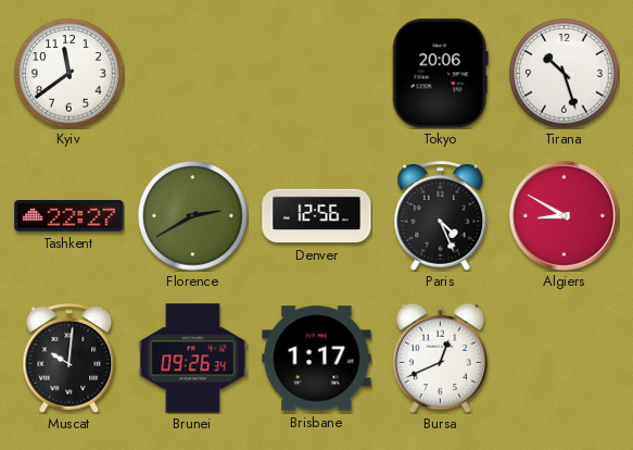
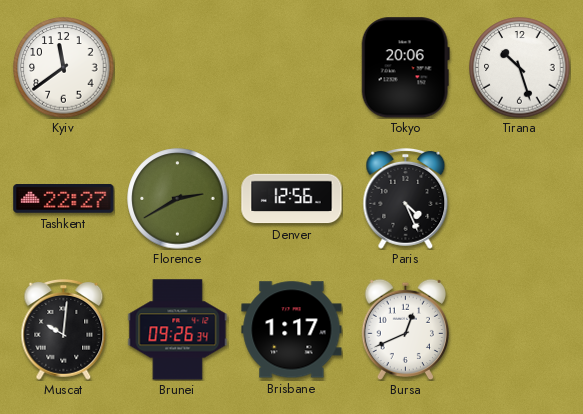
Algiers: 8:50 -> none
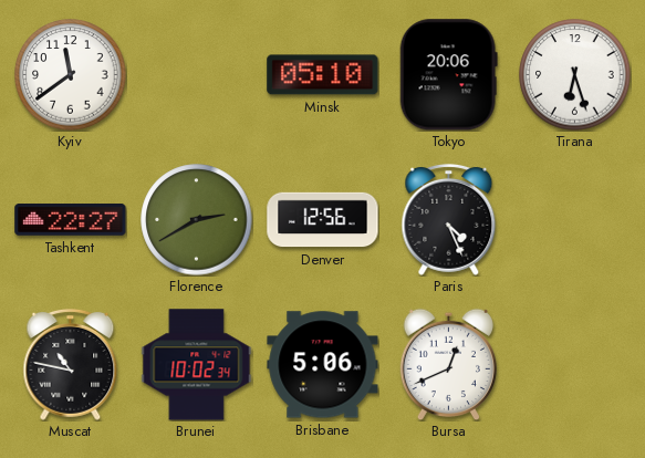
Minsk: none -> 05:10
Tirana: 10:27 -> 6:27
Muscat: 10:01 -> 10:47
Brunei: 09:26 -> 10:02
Brisbane: 1:17 -> 5:06
